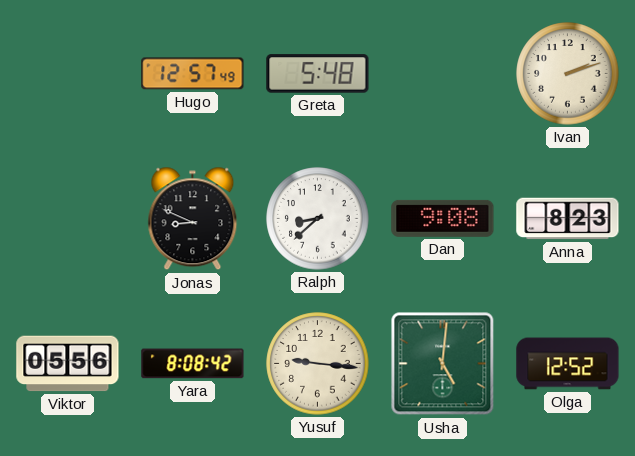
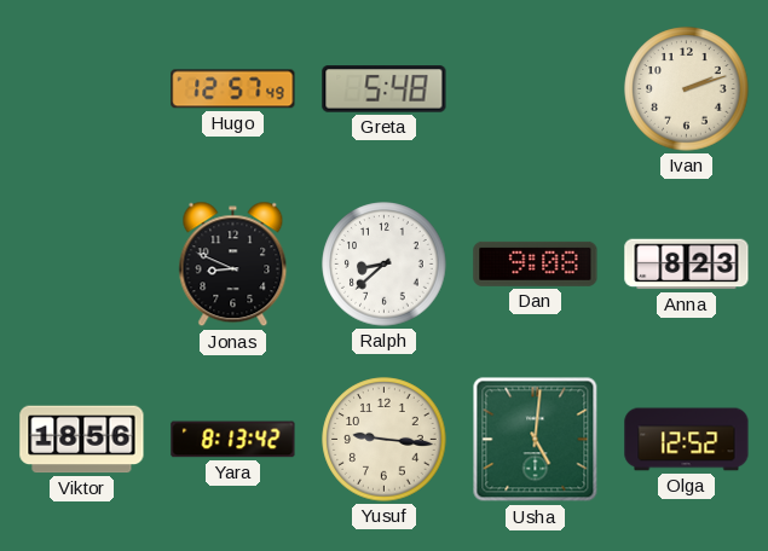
Viktor: 05:56 -> 18:56
Yara: 8:08 -> 8:13
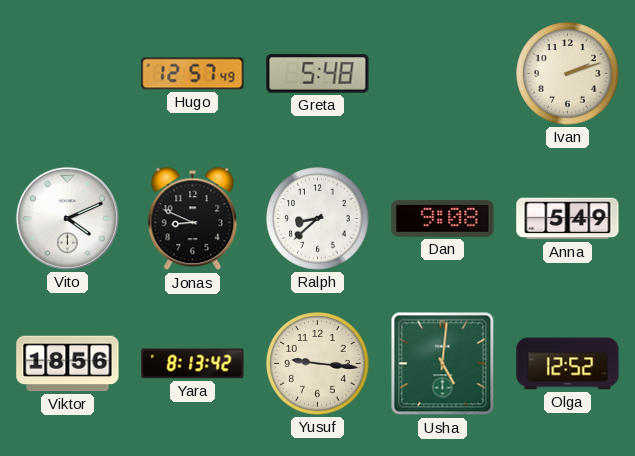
Vito: none -> 4:11
Anna: 8:23 -> 5:49
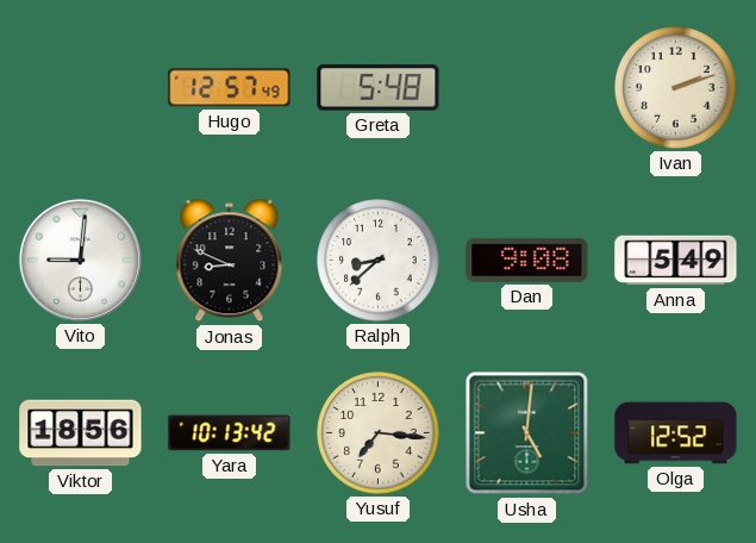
Vito: 4:11 -> 9:01
Yara: 8:13 -> 10:13
Yusuf: 9:16 -> 7:16
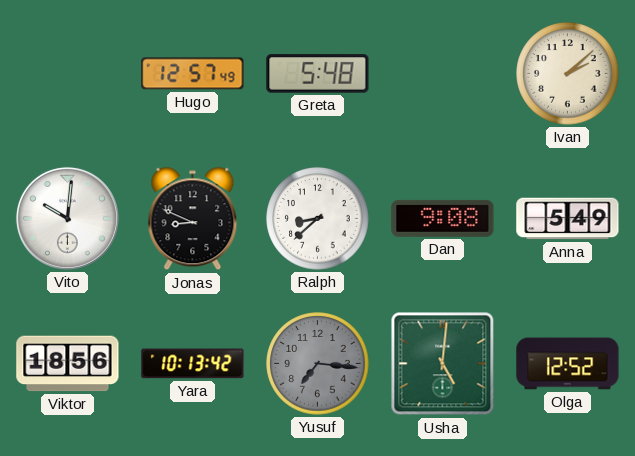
Ivan: 2:12 -> 2:08
Vito: 9:01 -> 10:01
Yusuf dial: cream -> grey
